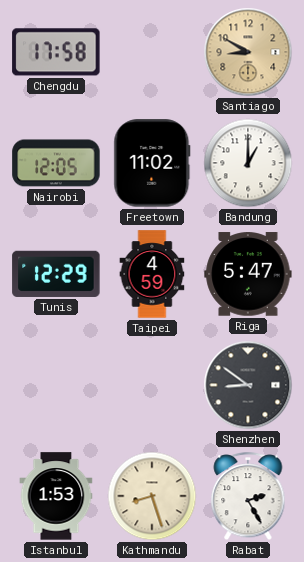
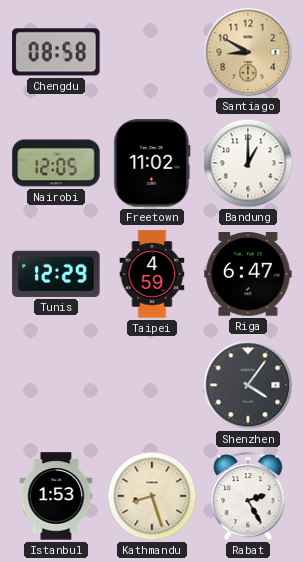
Chengdu: 17:58 -> 08:58
Riga: 5:47 -> 6:47
Shenzhen: 8:51 -> 4:06
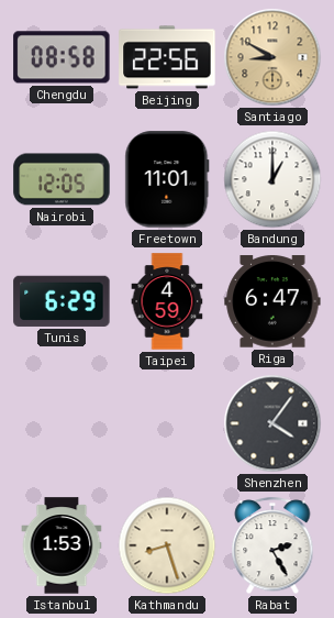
Beijing: none -> 22:56
Freetown: 11:02 -> 11:01
Tunis: 12:29 -> 6:29
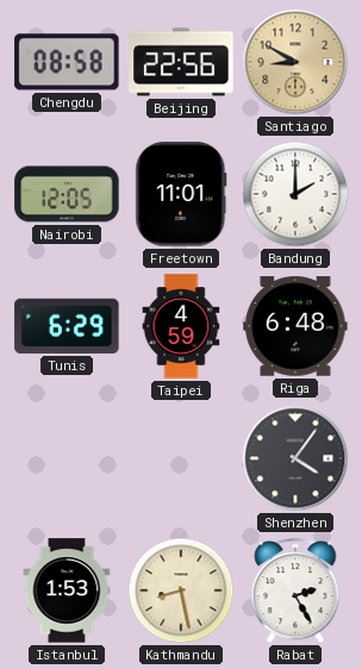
Bandung: 1:00 -> 2:00
Riga: 6:47 -> 6:48
Kathmandu: 8:27 -> 8:28
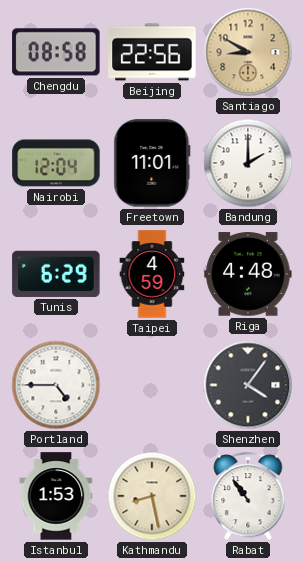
Nairobi: 12:05 -> 12:04
Riga: 6:48 -> 4:48
Portland: none -> 4:45
Rabat: 2:25 -> 10:54
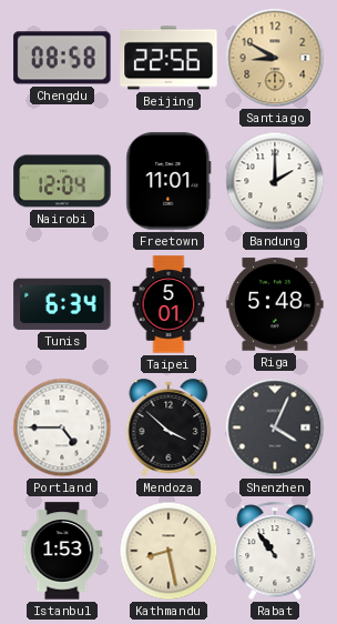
Tunis: 6:29 -> 6:34
Taipei: 4:59 -> 5:01
Riga: 4:48 -> 5:48
Mendoza: none -> 3:52
Shenzhen: 4:06 -> 4:04
